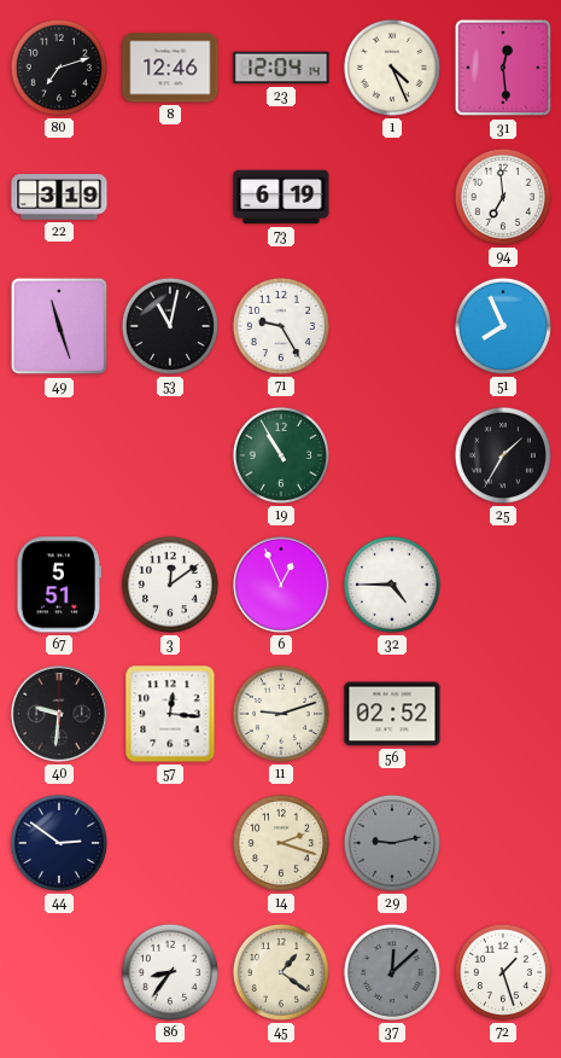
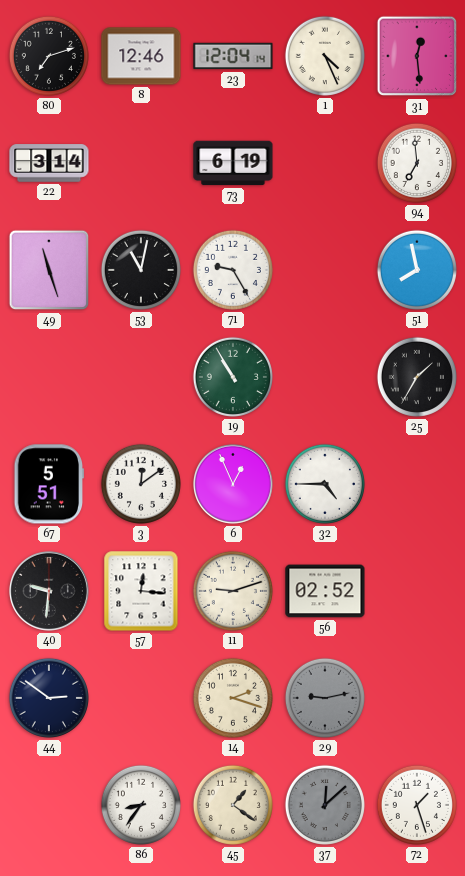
22: 3:19 -> 3:14
51: 7:56 -> 7:58
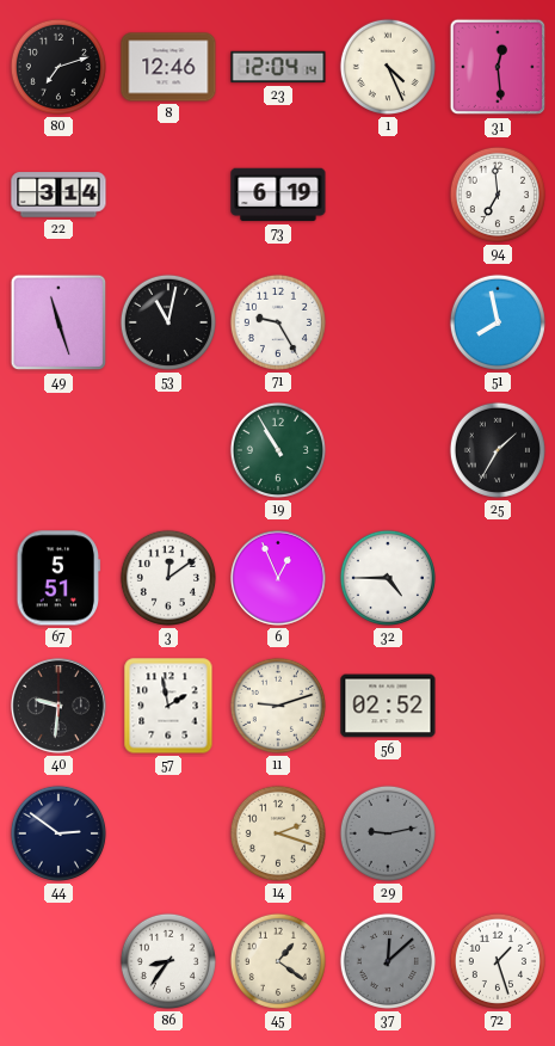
57: 12:16 -> 1:58
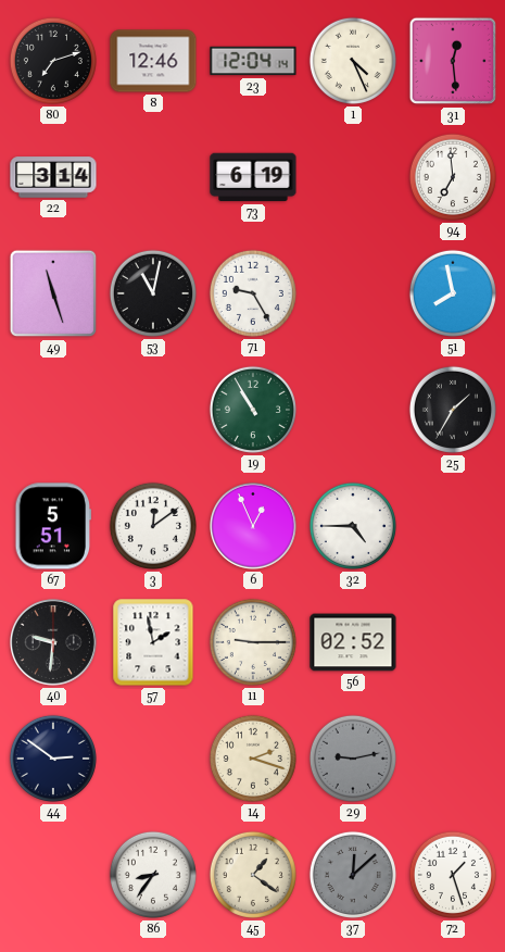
11: 9:12 -> 9:15
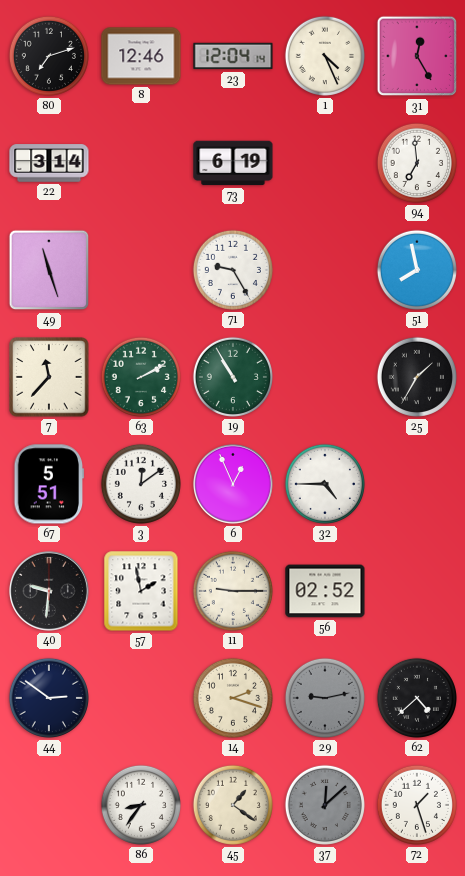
31: 12:29 -> 12:25
53: 11:02 -> none
7: none -> 11:37
63: none -> 2:10
62: none -> 4:38
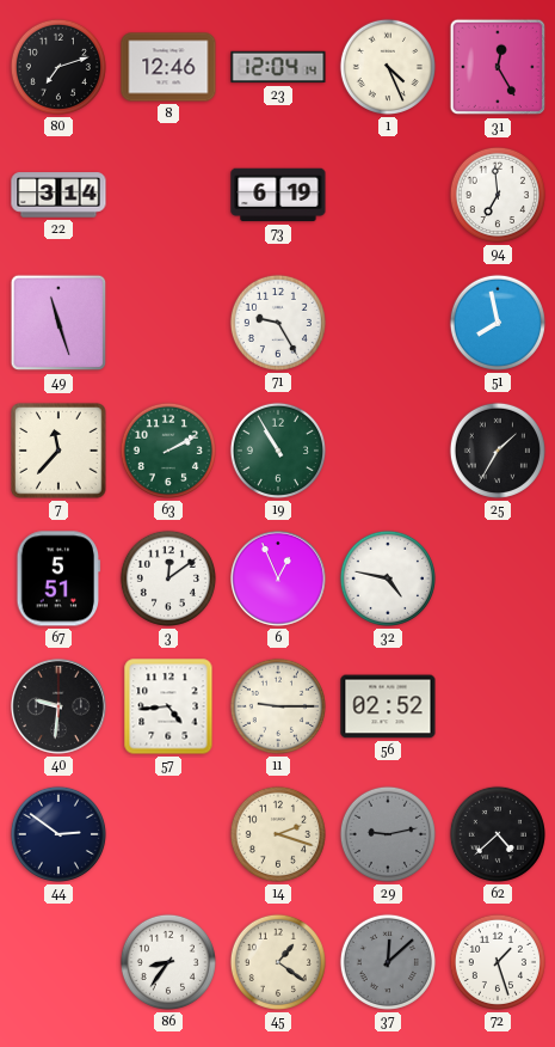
32: 4:45 -> 4:47
57: 1:58 -> 4:44
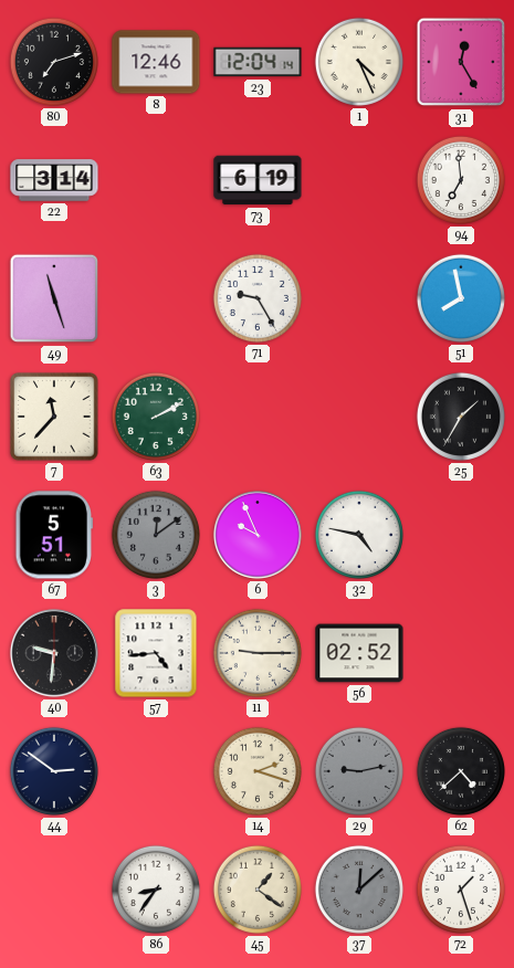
19: 10:55 -> none
3 dial: white -> grey
6: 12:56 -> 9:56
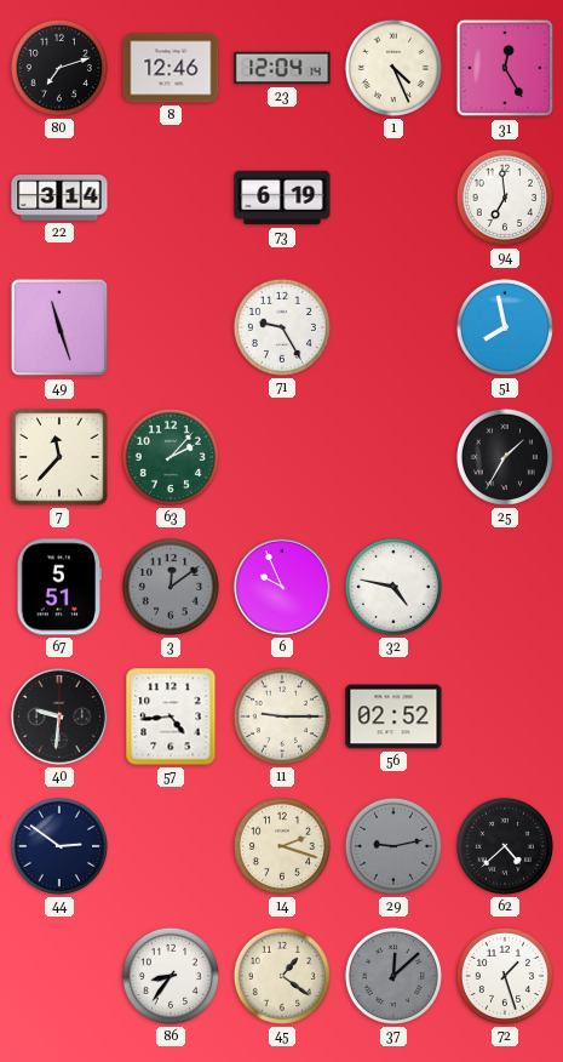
63: 2:10 -> 2:07
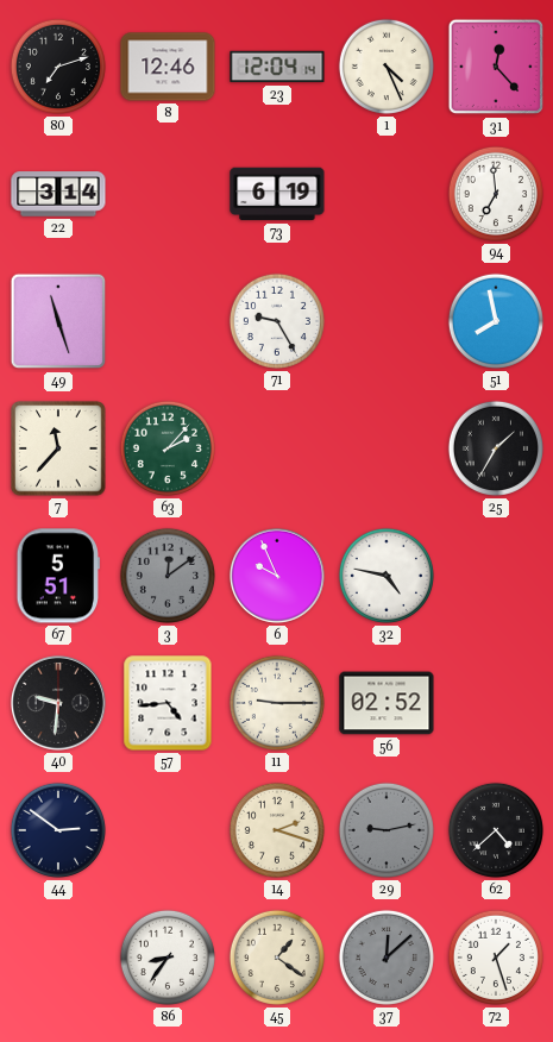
31: 12:25 -> 12:23
